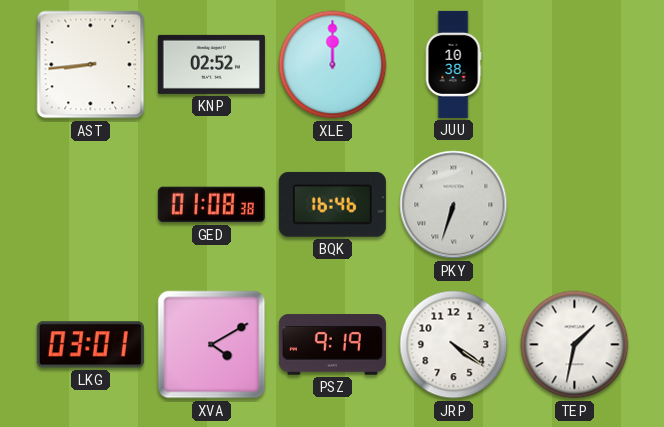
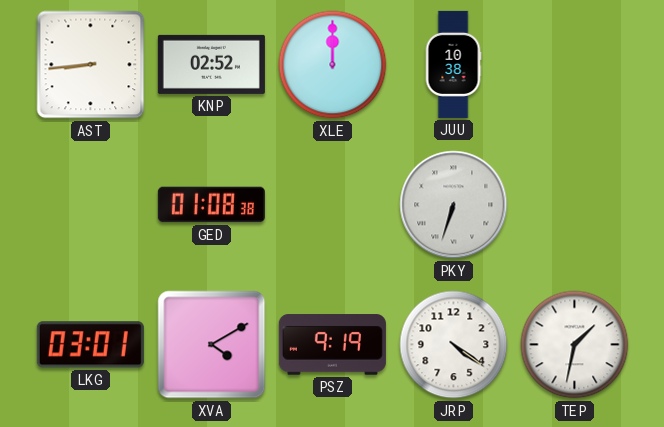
BQK: 16:46 -> none
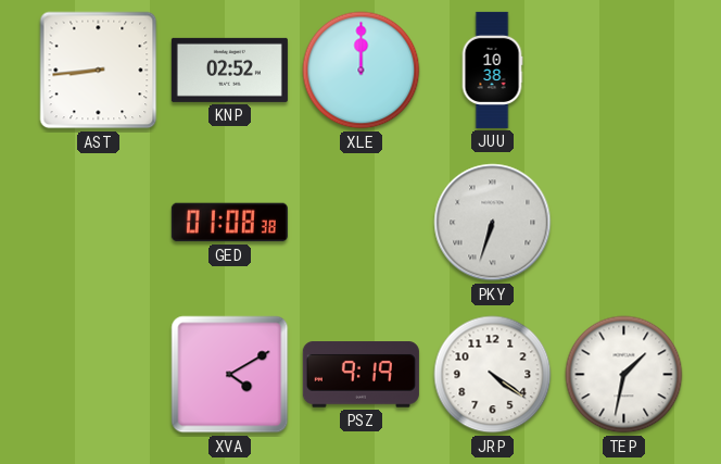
LKG: 03:01 -> none
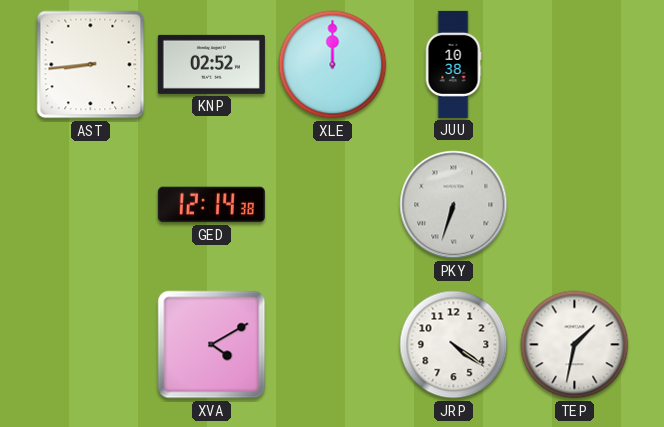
GED: 01:08 -> 12:14
PSZ: 9:19 -> none
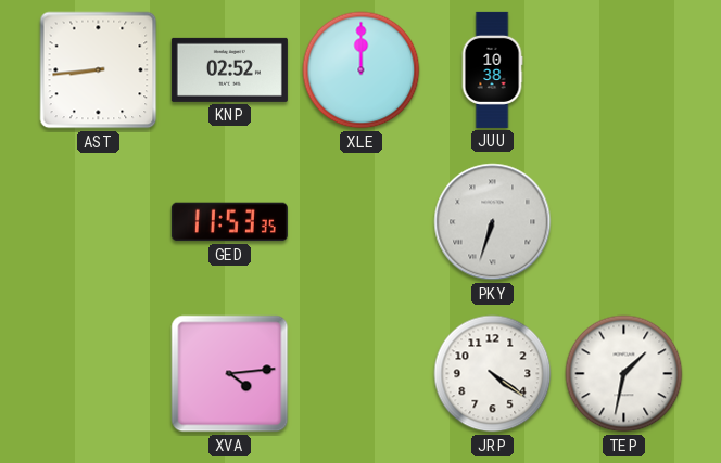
GED: 12:14 -> 11:53
XVA: 4:10 -> 4:14
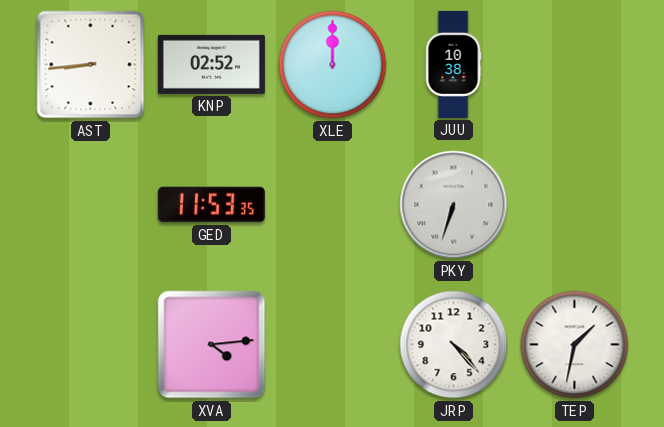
JRP: 4:21 -> 4:23
